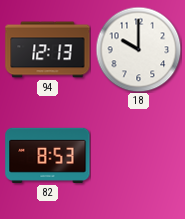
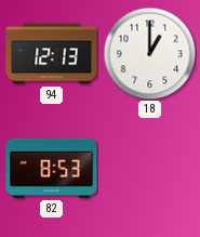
18: 10:00 -> 1:00
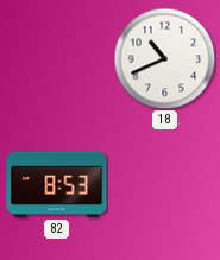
94: 12:13 -> none
18: 1:00 -> 10:41
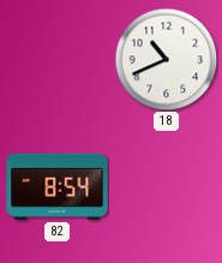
82: 8:53 -> 8:54
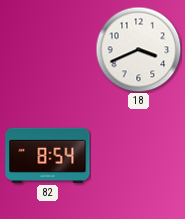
18: 10:41 -> 3:41
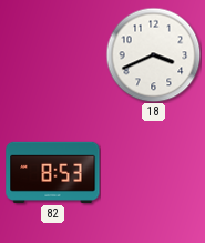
82: 8:54 -> 8:53
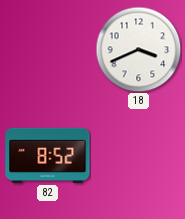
82: 8:53 -> 8:52
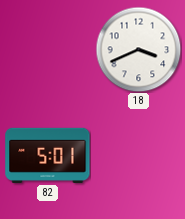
82: 8:52 -> 5:01
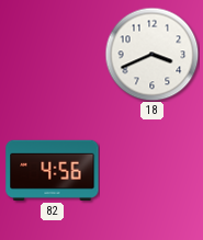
82: 5:01 -> 4:56
